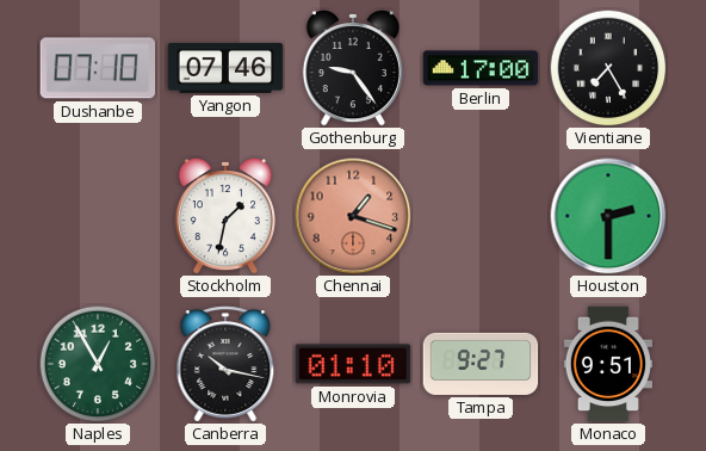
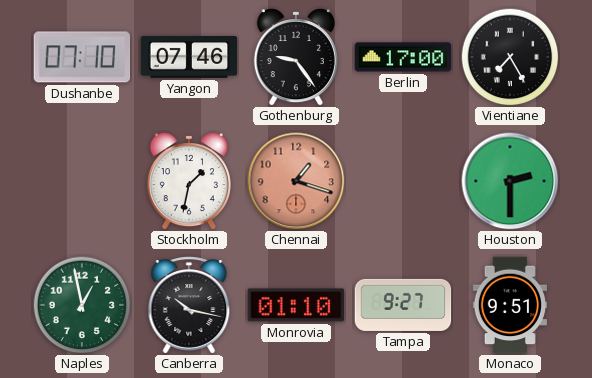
Naples: 12:55 -> 12:58
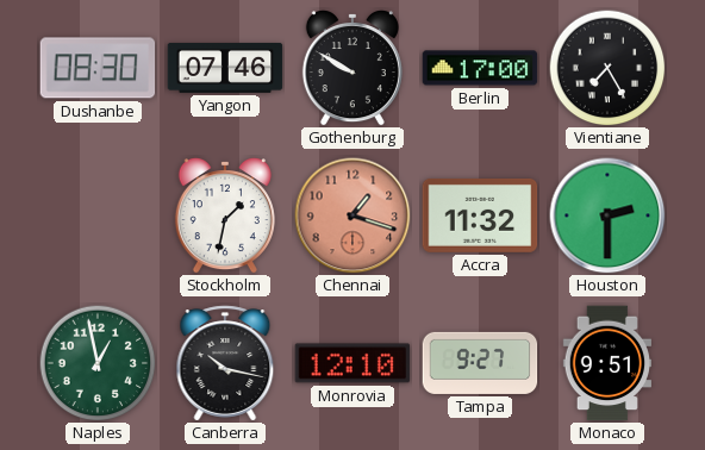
Dushanbe: 07:10 -> 08:30
Gothenburg: 9:24 -> 9:50
Accra: none -> 11:32
Monrovia: 01:10 -> 12:10
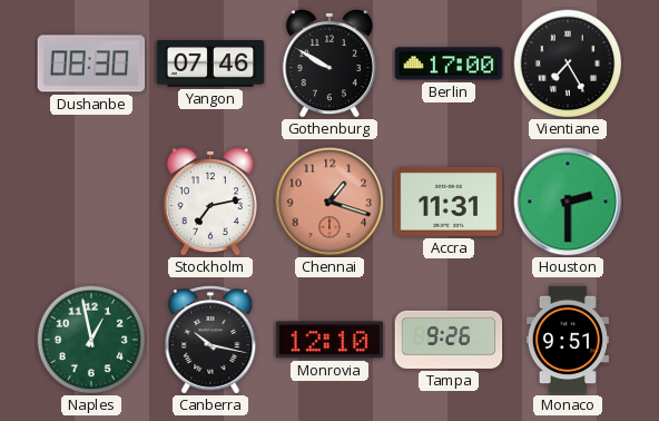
Stockholm: 1:32 -> 7:13
Accra: 11:32 -> 11:31
Tampa: 9:27 -> 9:26
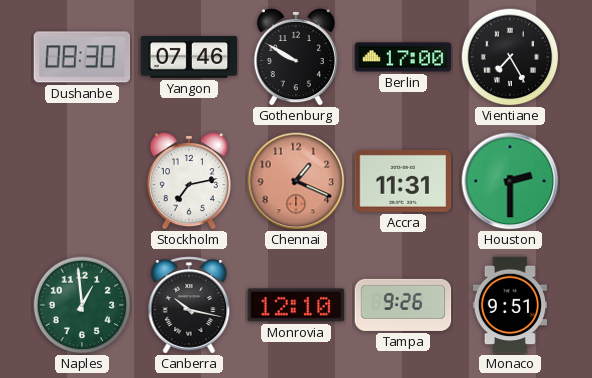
Chennai: 1:18 -> 1:19
Naples: 12:58 -> 12:59
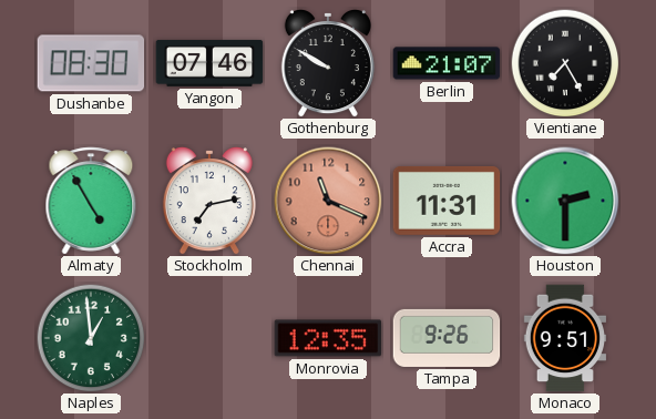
Berlin: 17:00 -> 21:07
Almaty: none -> 4:55
Chennai: 1:19 -> 11:19
Canberra: 10:17 -> none
Monrovia: 12:10 -> 12:35
